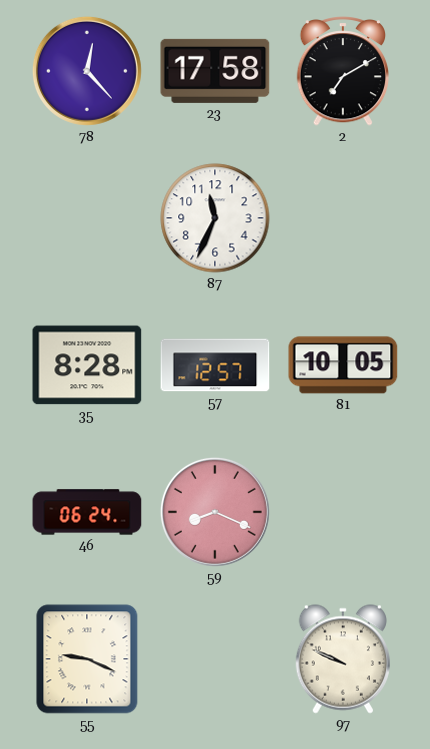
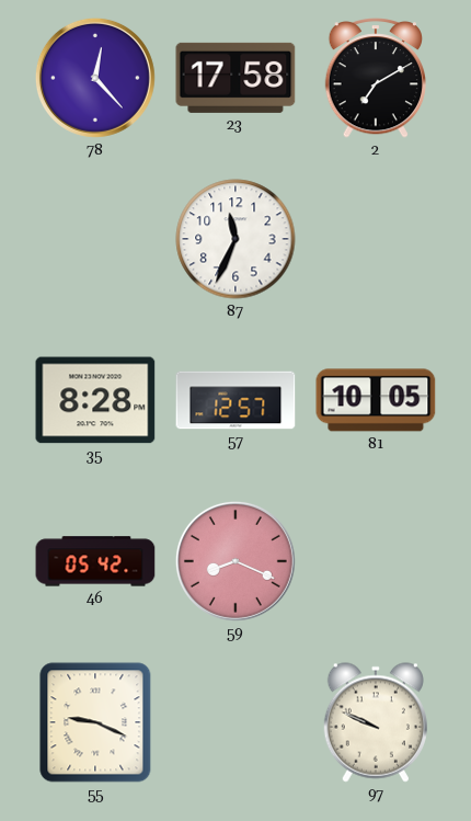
46: 06:24 -> 05:42
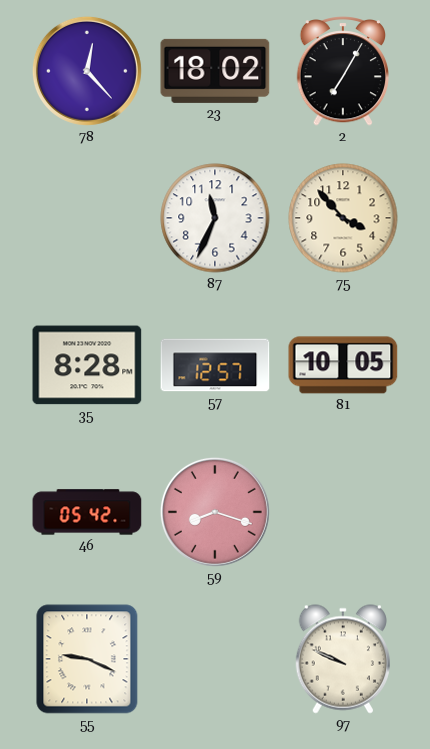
23: 17:58 -> 18:02
2: 7:10 -> 7:05
75: none -> 3:53
59: 8:19 -> 8:18
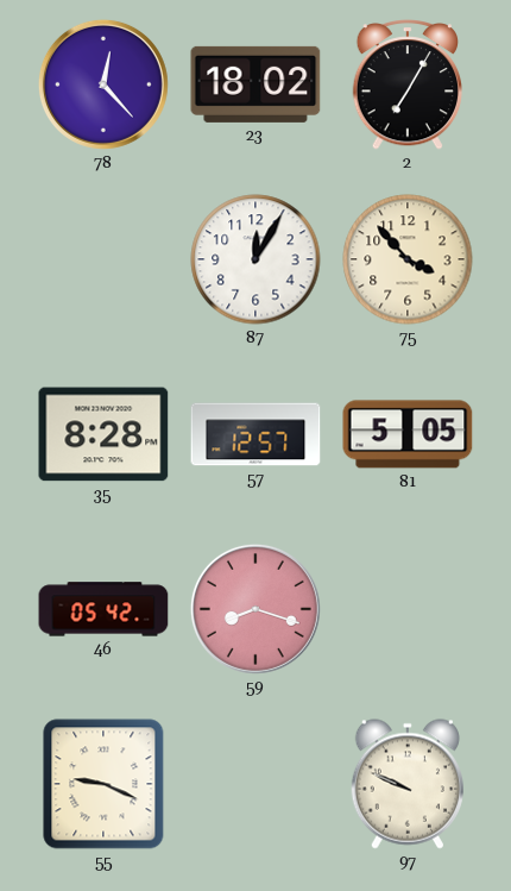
87: 11:34 -> 12:05
81: 10:05 -> 5:05
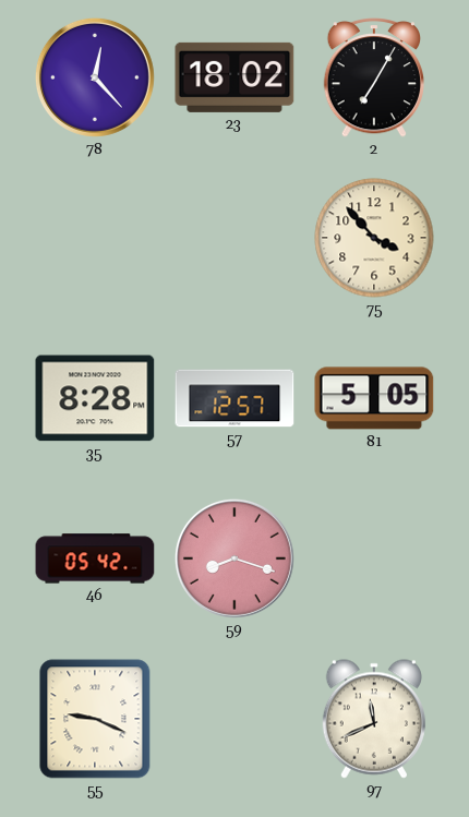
87: 12:05 -> none
97: 9:49 -> 11:41
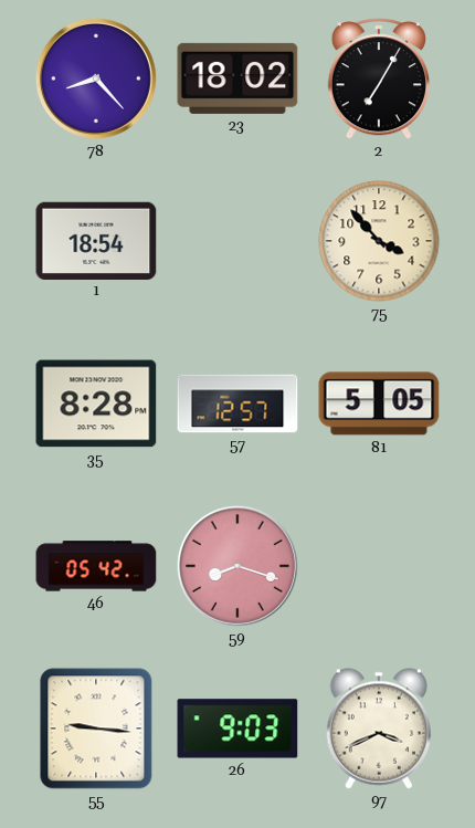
78: 12:23 -> 8:23
1: none -> 18:54
55: 9:19 -> 9:16
26: none -> 9:03
97: 11:41 -> 3:41
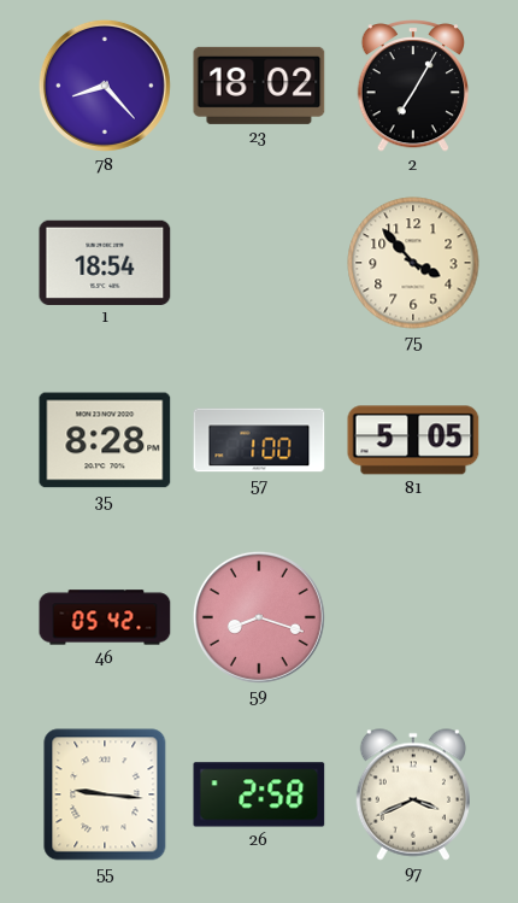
57: 12:57 -> 1:00
26: 9:03 -> 2:58
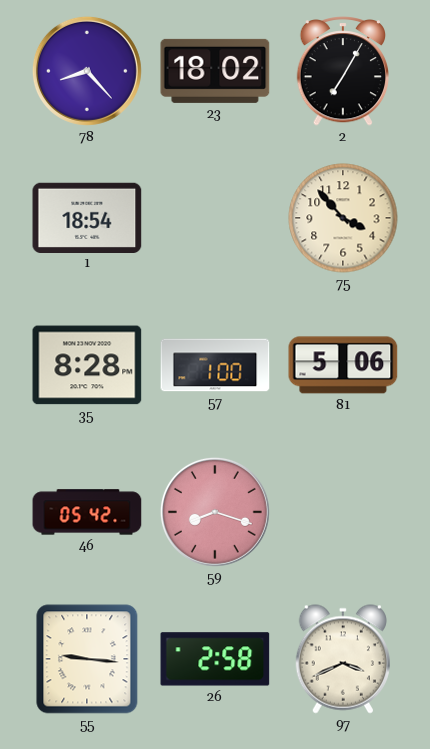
81: 5:05 -> 5:06
